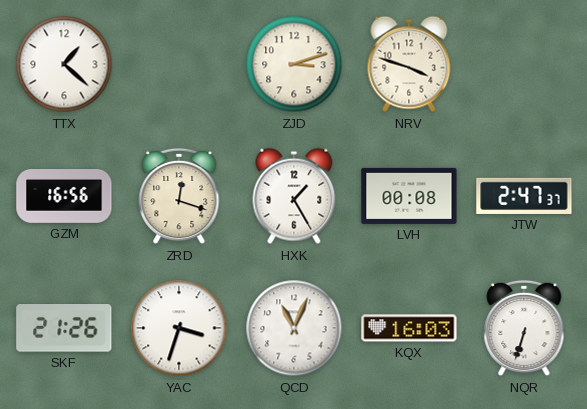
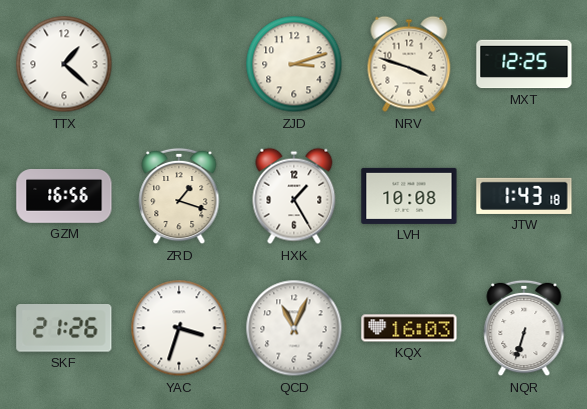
MXT: none -> 12:25
ZRD: 12:18 -> 1:18
LVH: 00:08 -> 10:08
JTW: 2:47 -> 1:43
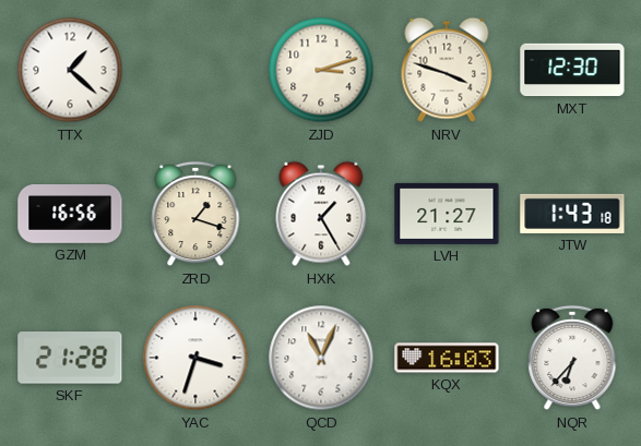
MXT: 12:25 -> 12:30
LVH: 10:08 -> 21:27
SKF: 21:26 -> 21:28
NQR: 6:33 -> 6:37
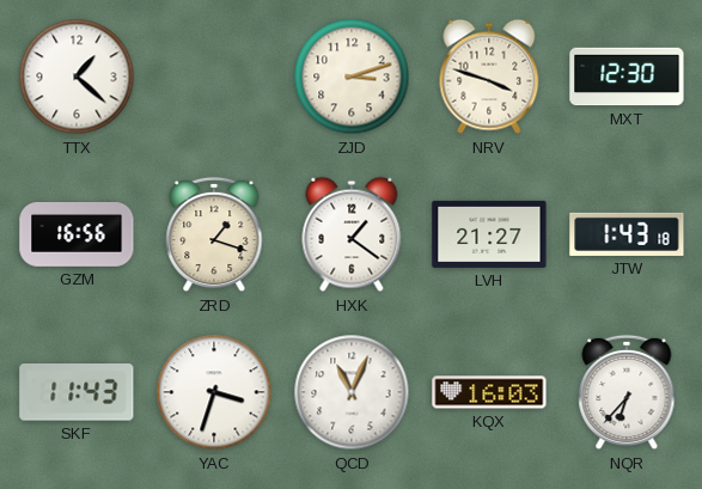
HXK: 1:25 -> 1:21
SKF: 21:28 -> 11:43
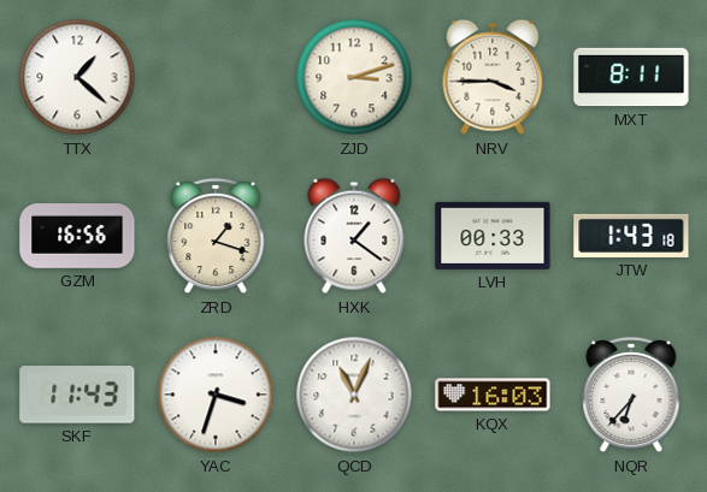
NRV: 3:48 -> 3:45
MXT: 12:30 -> 8:11
LVH: 21:27 -> 00:33
